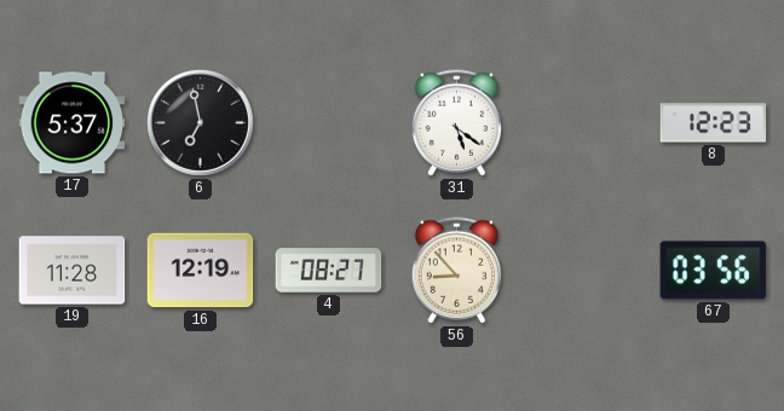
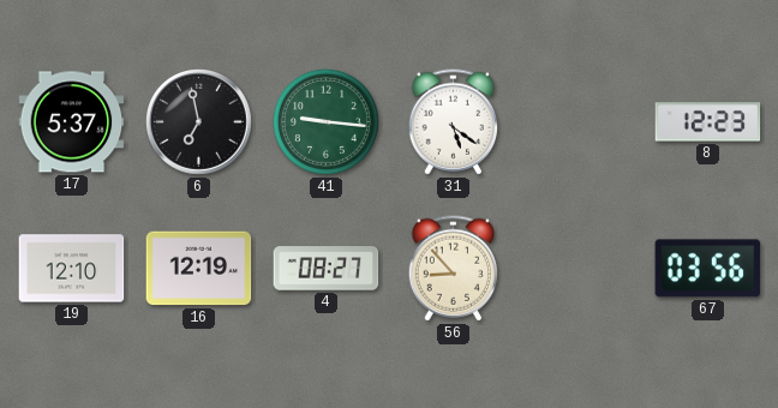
41: none -> 9:16
19: 11:28 -> 12:10
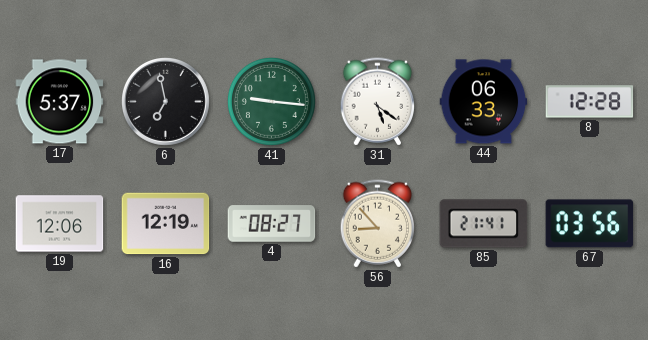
44: none -> 06:33
8: 12:23 -> 12:28
19: 12:10 -> 12:06
85: none -> 21:41
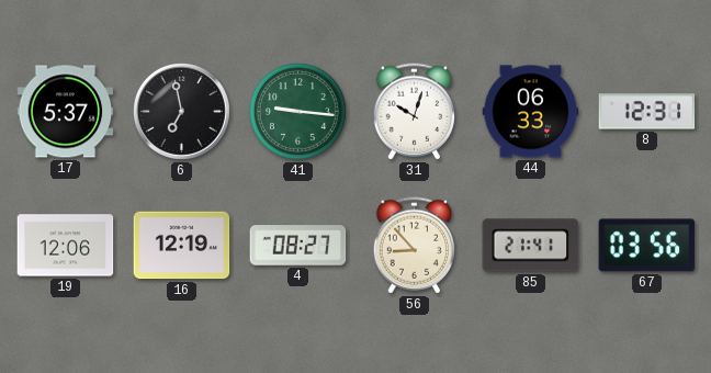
31: 5:21 -> 10:03
8: 12:28 -> 12:31
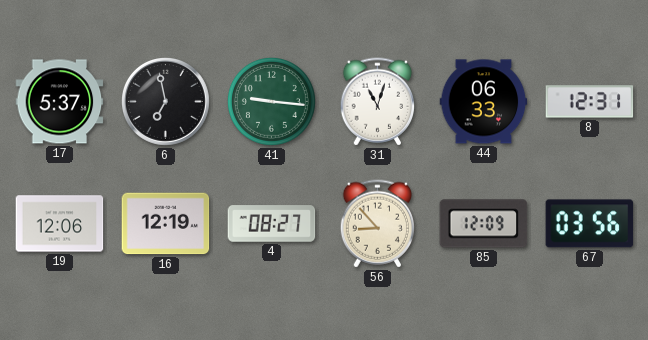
31: 10:03 -> 11:03
85: 21:41 -> 12:09
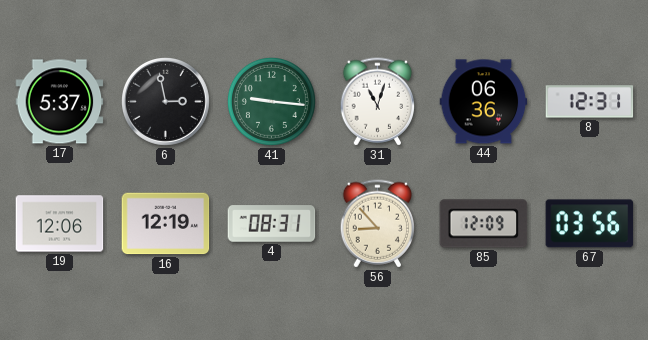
6: 6:58 -> 2:58
44: 06:33 -> 06:36
4: 08:27 -> 08:31
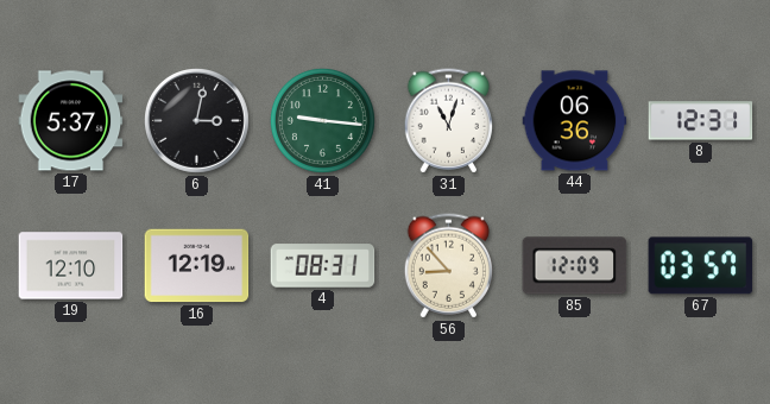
6: 2:58 -> 3:02
19: 12:06 -> 12:10
67: 03:56 -> 03:57
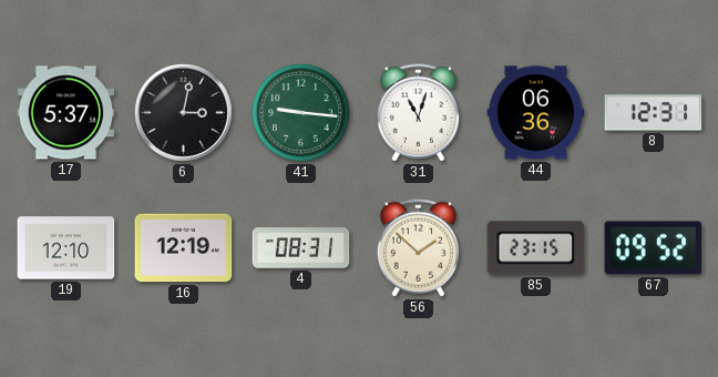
56: 8:53 -> 1:52
85: 12:09 -> 23:15
67: 03:57 -> 09:52
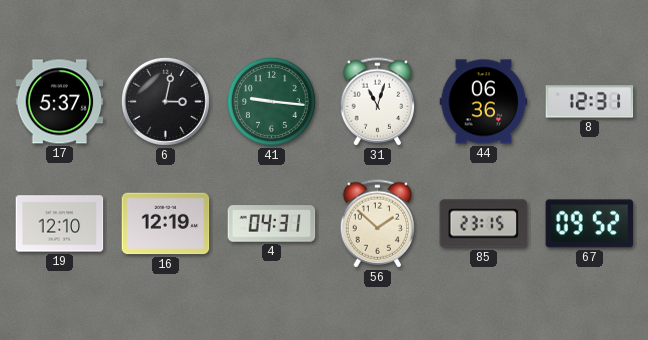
4: 08:31 -> 04:31
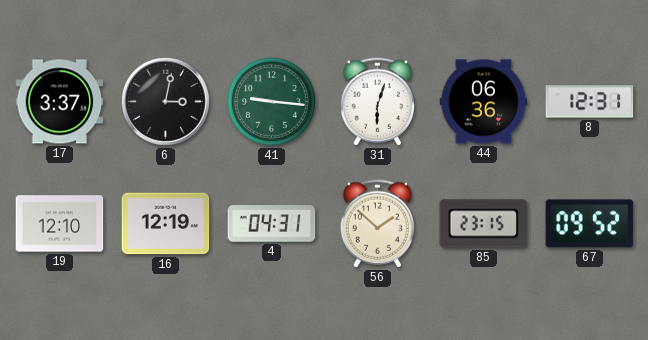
17: 5:37 -> 3:37
31: 11:03 -> 6:03
